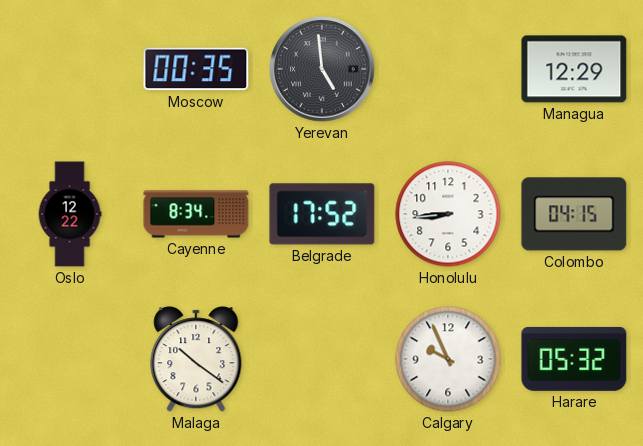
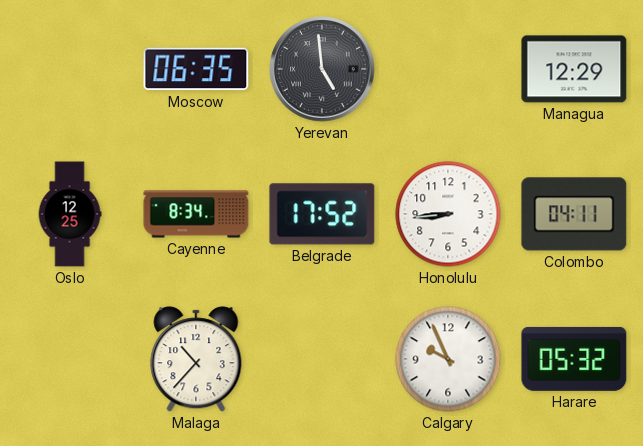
Moscow: 00:35 -> 06:35
Oslo: 12:22 -> 12:25
Colombo: 04:15 -> 04:11
Malaga: 10:21 -> 10:37
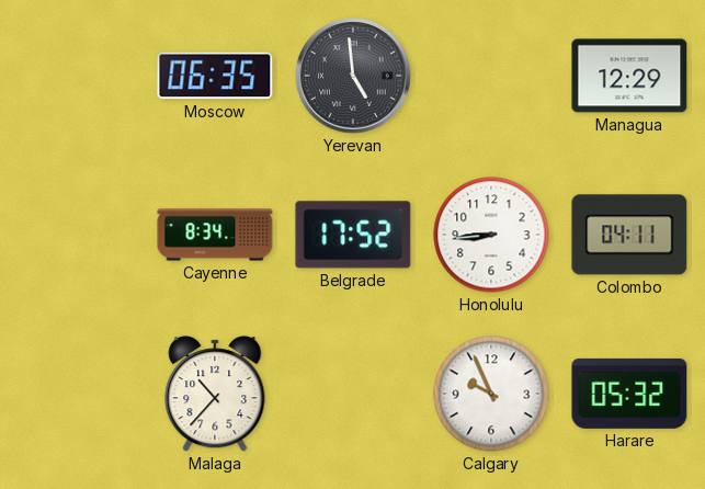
Oslo: 12:25 -> none
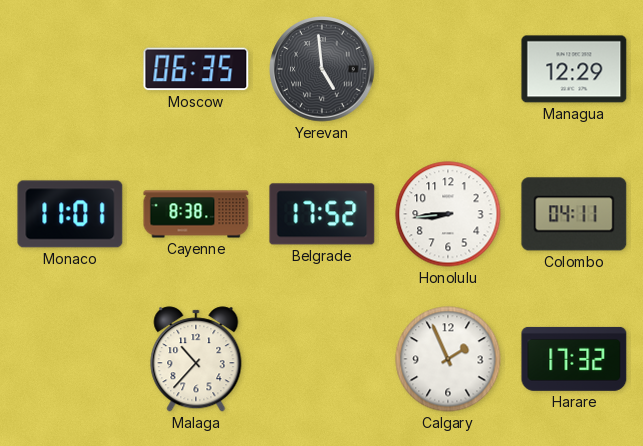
Monaco: none -> 11:01
Cayenne: 8:34 -> 8:38
Calgary: 9:56 -> 1:56
Harare: 05:32 -> 17:32
